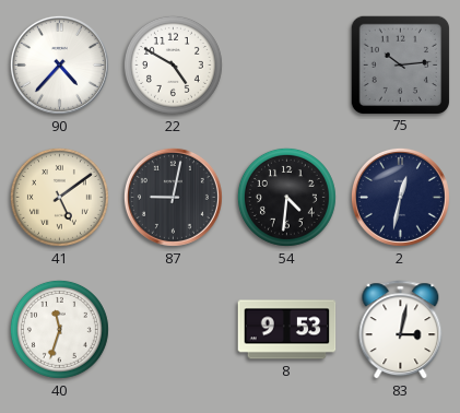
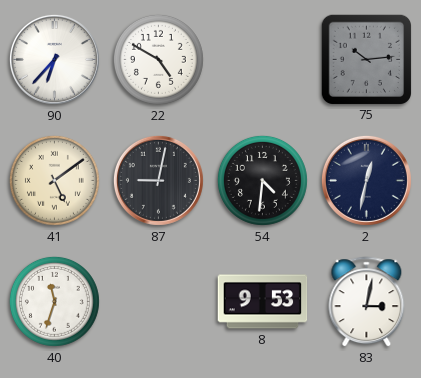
90: 4:37 -> 6:37
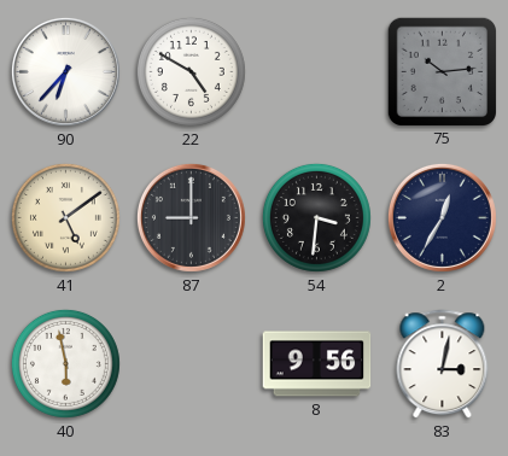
87: 9:02 -> 9:00
54: 4:31 -> 3:31
2: 12:32 -> 12:35
40: 11:33 -> 5:58
8: 9:53 -> 9:56
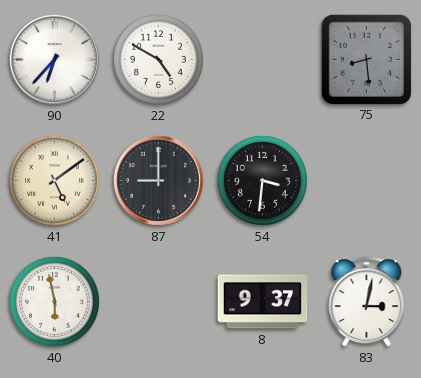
75: 10:14 -> 8:29
2: 12:35 -> none
8: 9:56 -> 9:37
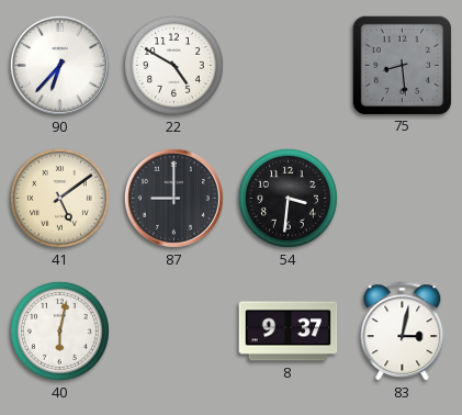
40: 5:58 -> 6:02
